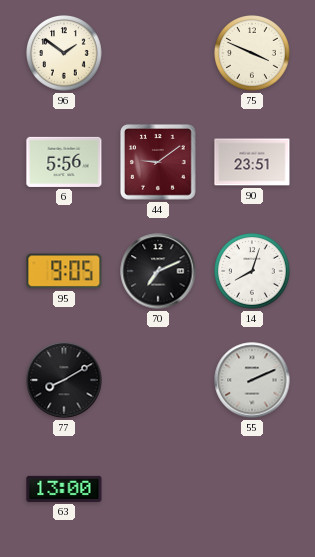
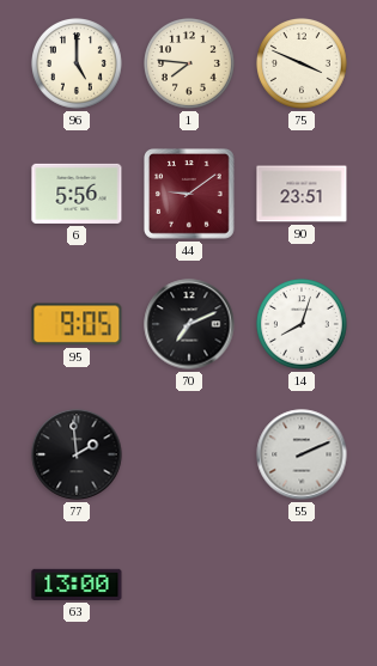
96: 1:51 -> 5:00
1: none -> 7:46
77: 8:10 -> 1:59
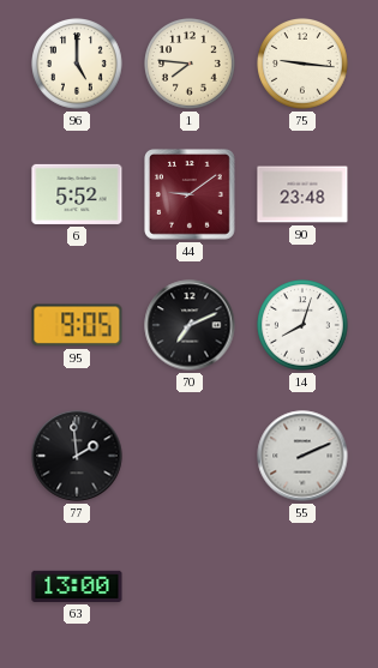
75: 3:49 -> 9:16
6: 5:56 -> 5:52
90: 23:51 -> 23:48
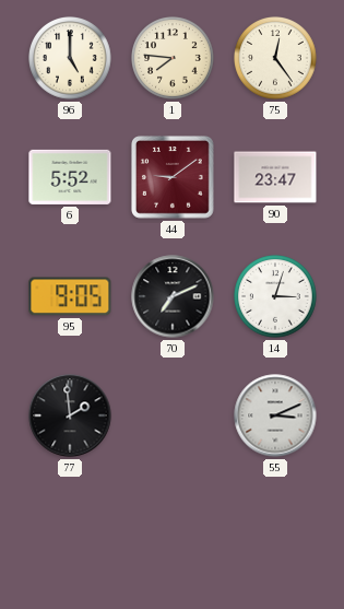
75: 9:16 -> 12:24
90: 23:48 -> 23:47
14: 8:03 -> 3:03
55: 2:11 -> 3:11
63: 13:00 -> none
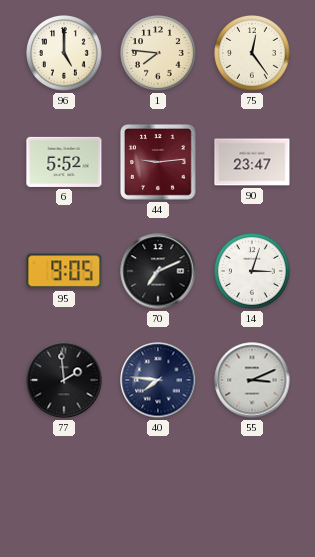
44: 9:09 -> 9:14
40: none -> 7:46
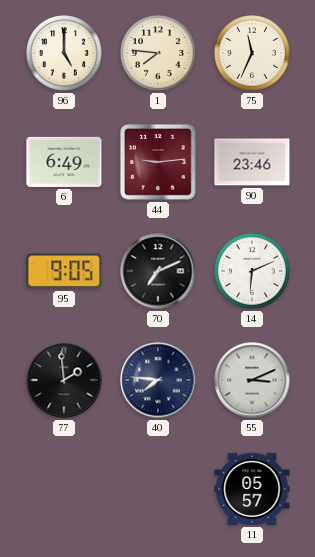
75: 12:24 -> 11:34
6: 5:52 -> 6:49
90: 23:47 -> 23:46
14: 3:03 -> 6:11
11: none -> 05:57
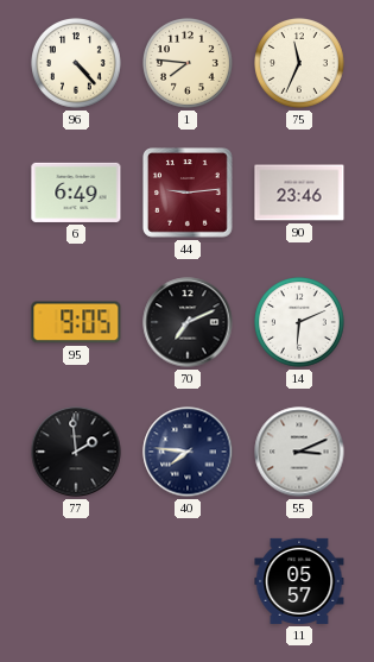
96: 5:00 -> 4:23
